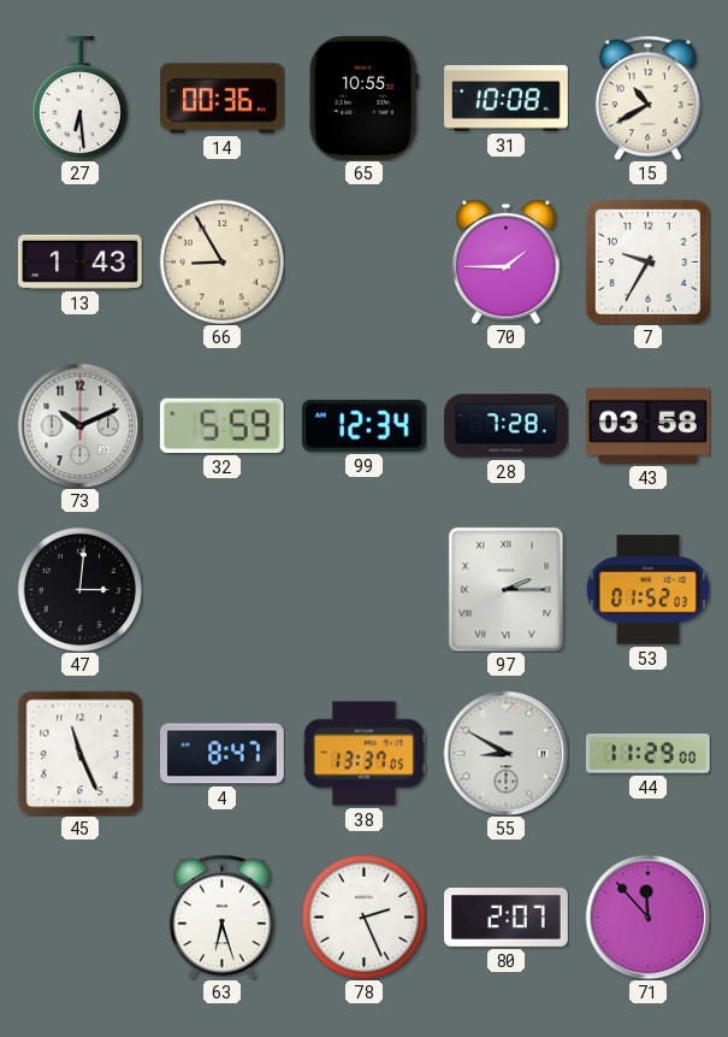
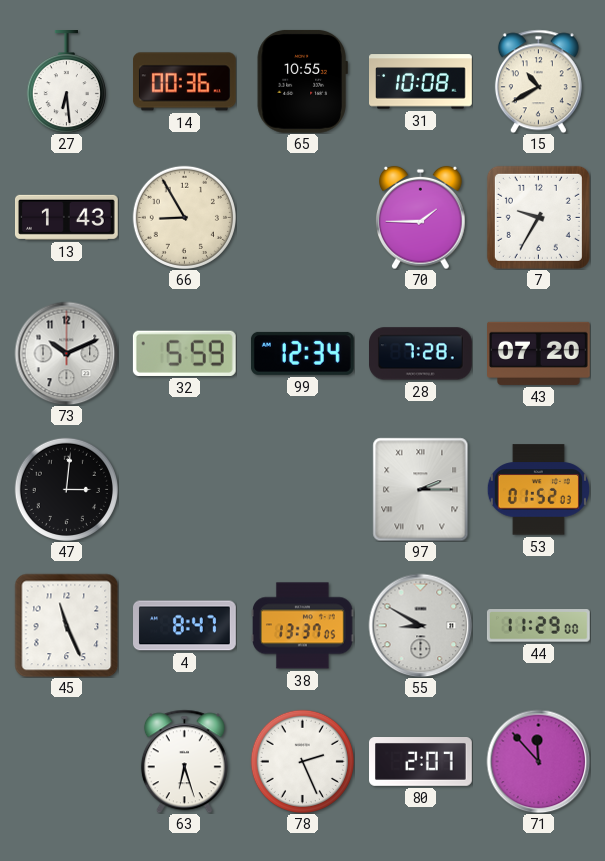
43: 03:58 -> 07:20
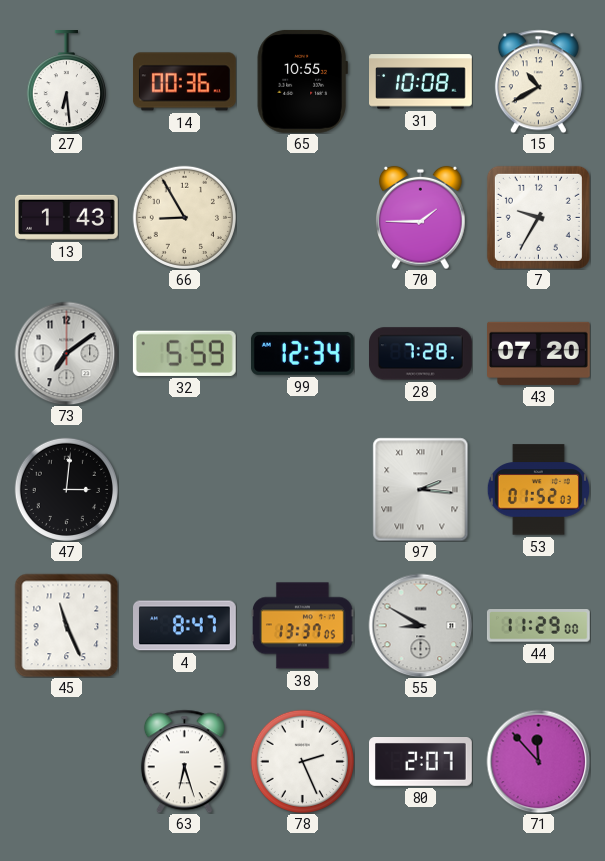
73: 10:11 -> 7:09
97: 2:15 -> 2:16
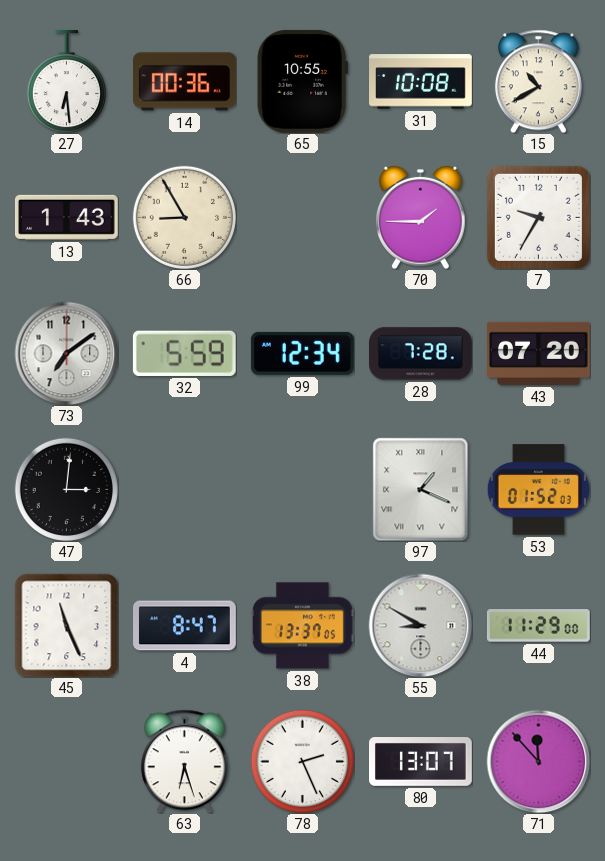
97: 2:16 -> 1:19
80: 2:07 -> 13:07
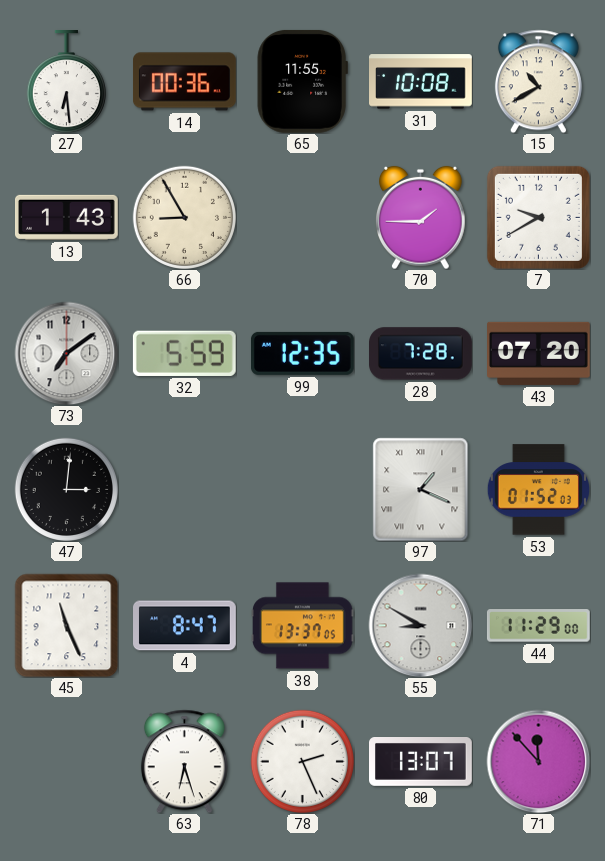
65: 10:55 -> 11:55
7: 9:35 -> 9:40
99: 12:34 -> 12:35
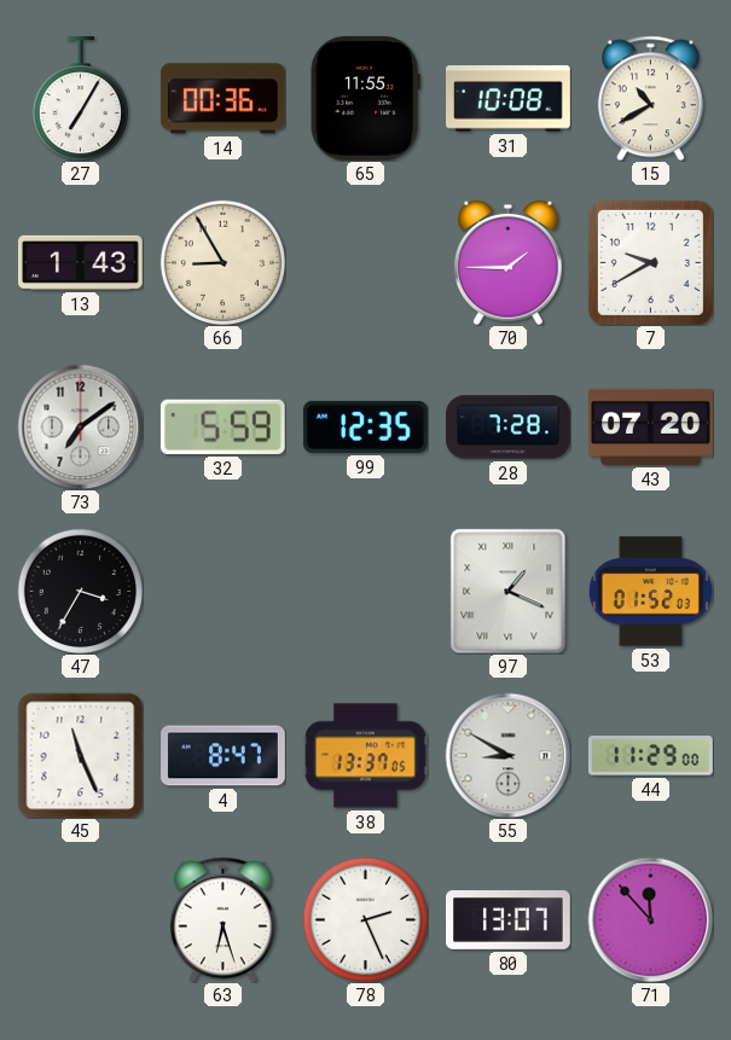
27: 6:29 -> 7:05
47: 3:01 -> 3:35
